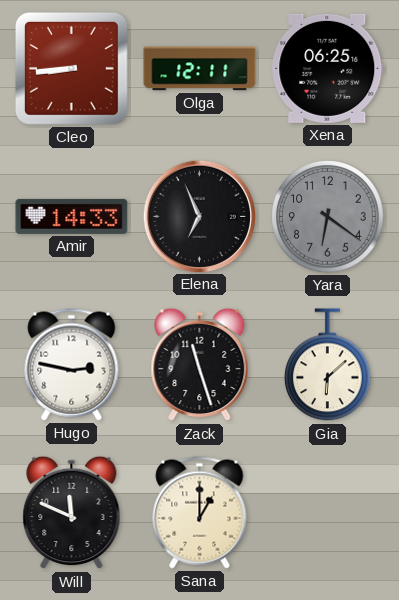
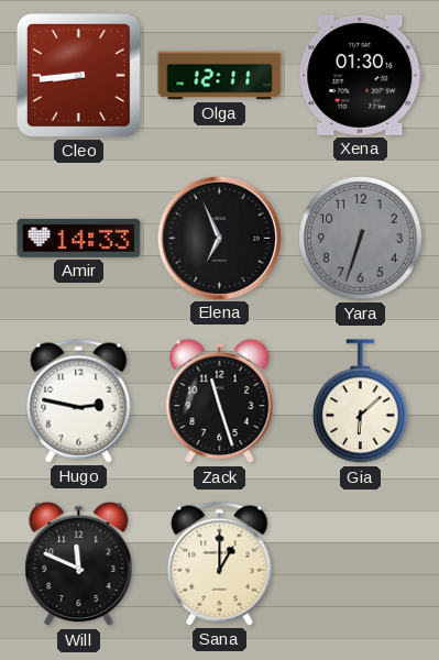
Xena: 06:25 -> 01:30
Yara: 6:21 -> 6:33
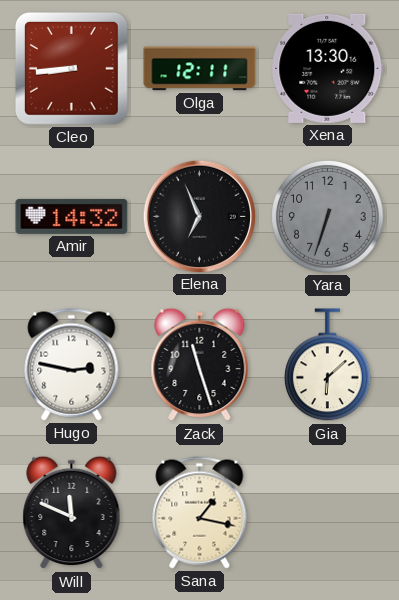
Xena: 01:30 -> 13:30
Amir: 14:33 -> 14:32
Sana: 1:00 -> 1:17
